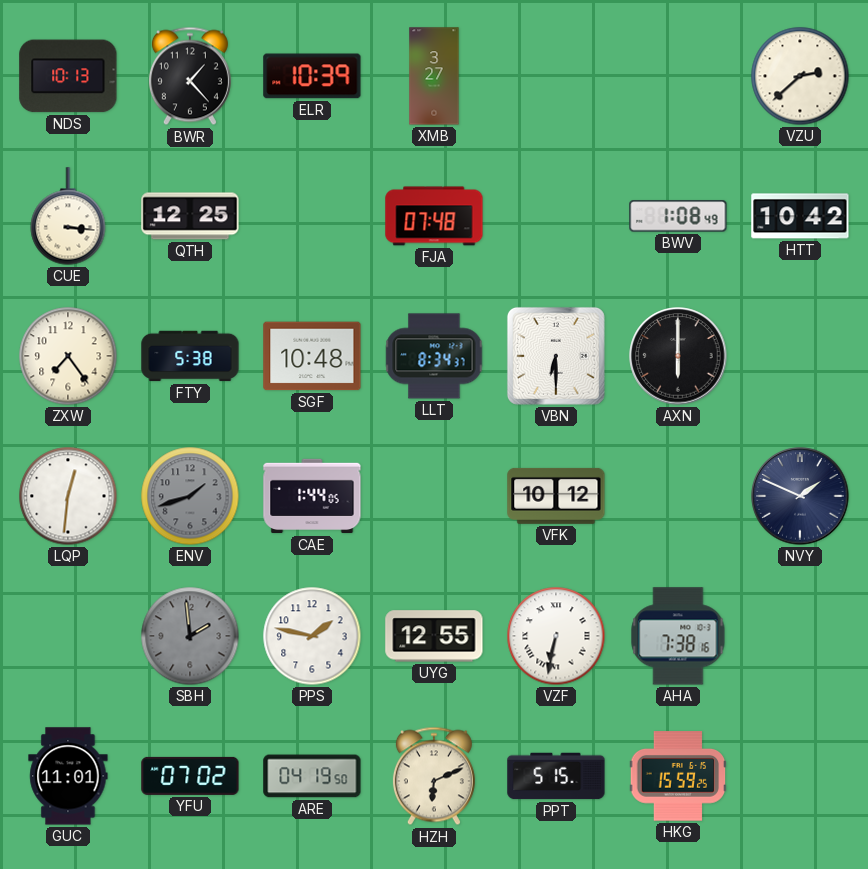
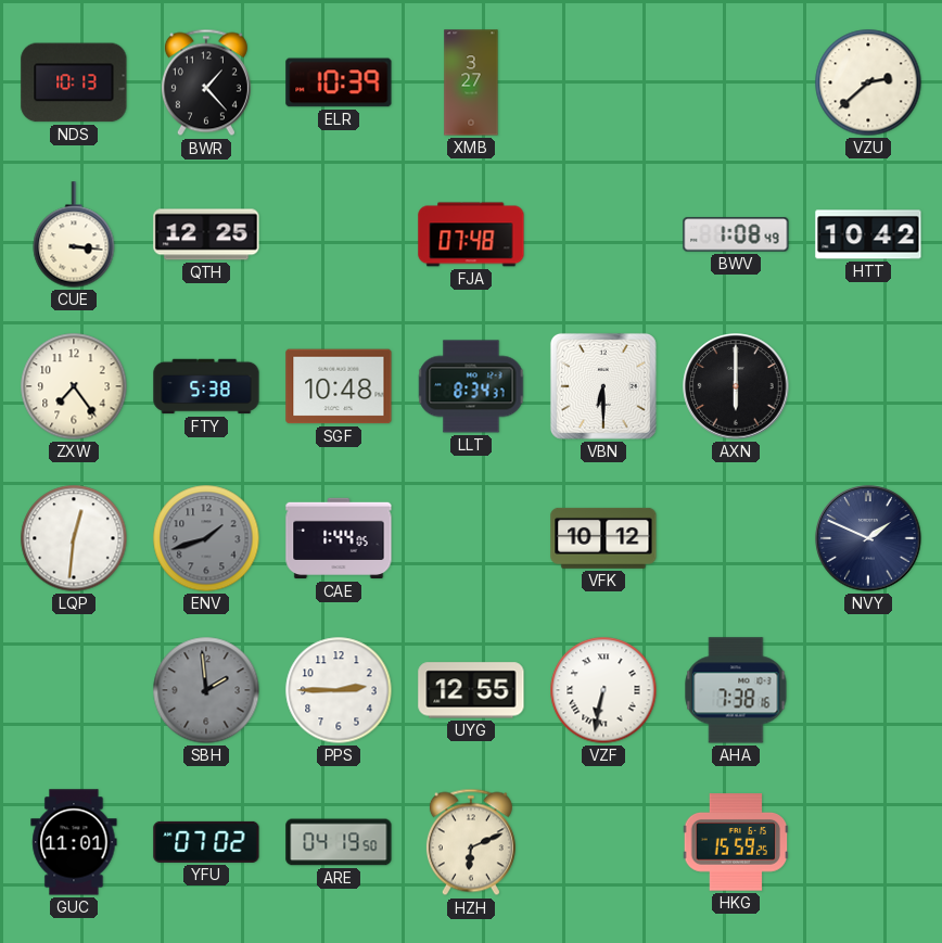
PPS: 1:47 -> 2:45
PPT: 5:15 -> none
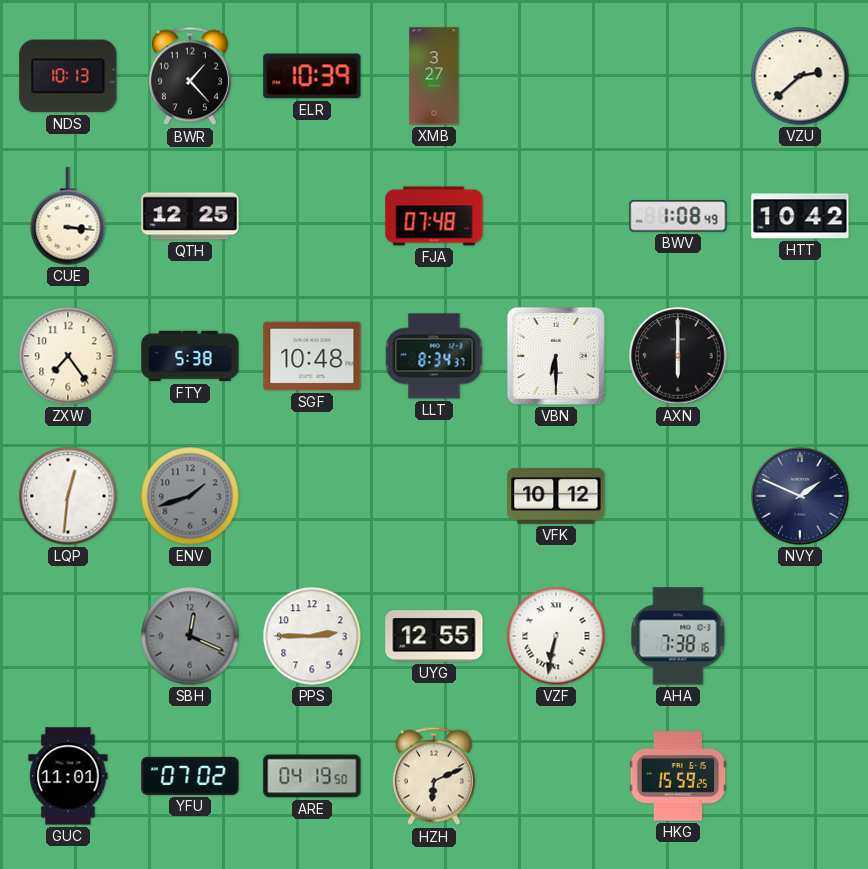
CAE: 1:44 -> none
SBH: 1:59 -> 12:19
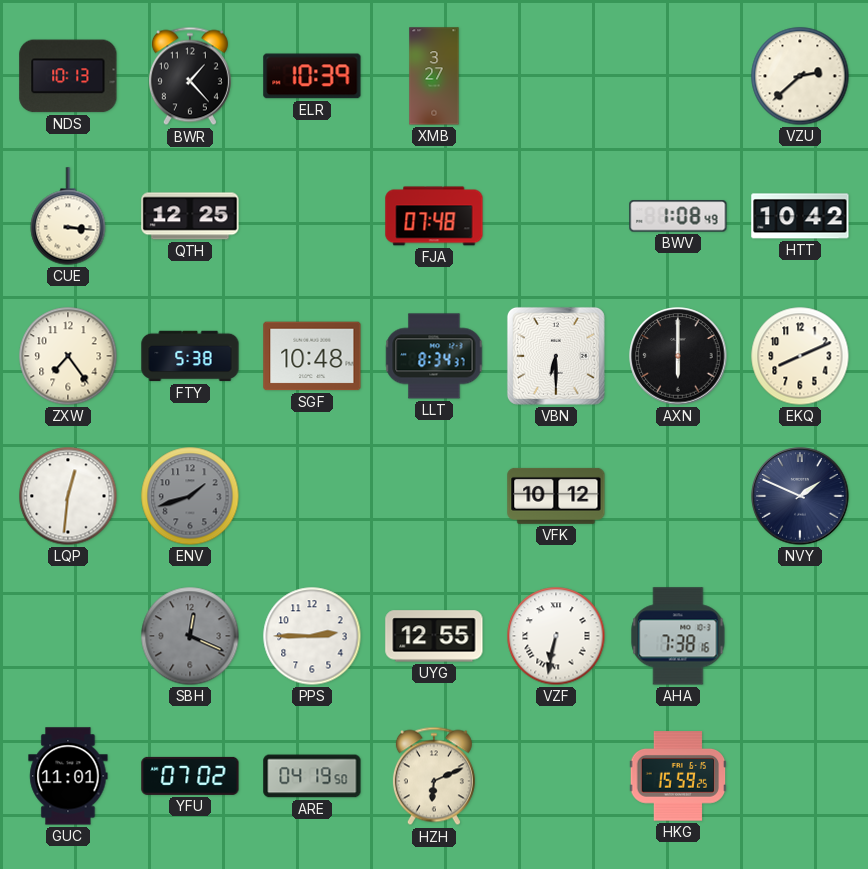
EKQ: none -> 8:11
